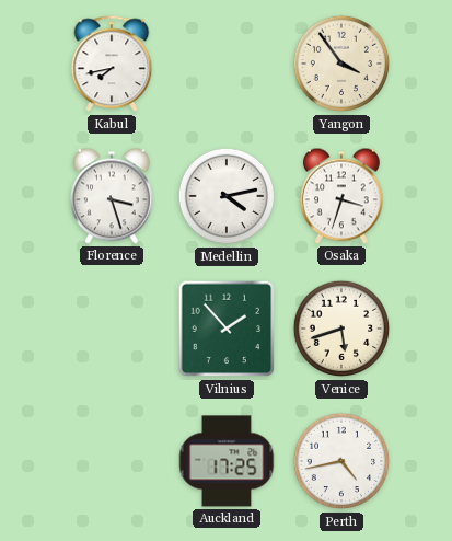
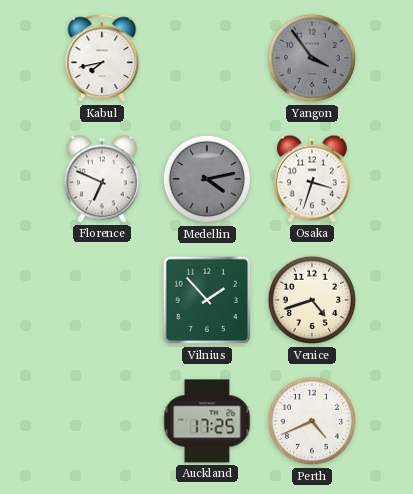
Yangon dial: cream -> grey
Florence: 3:27 -> 6:49
Medellin dial: white -> grey
Venice: 5:42 -> 4:42
Perth: 4:43 -> 4:41
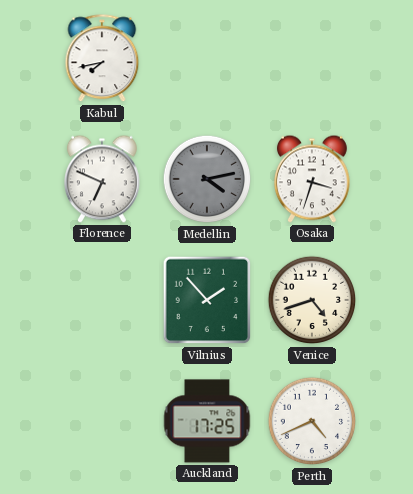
Yangon: 3:54 -> none
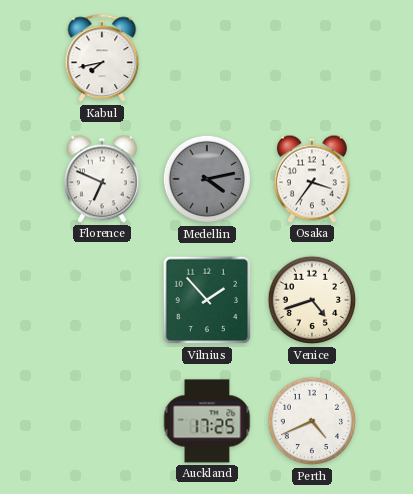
Osaka: 3:33 -> 3:36
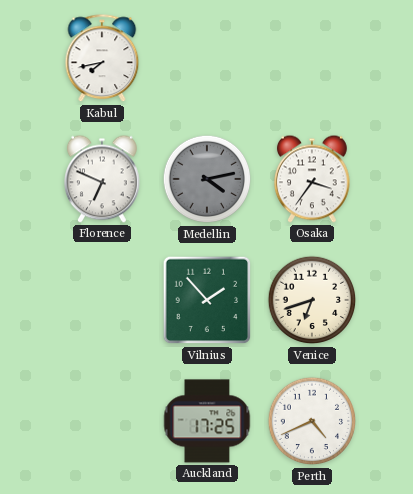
Venice: 4:42 -> 6:42
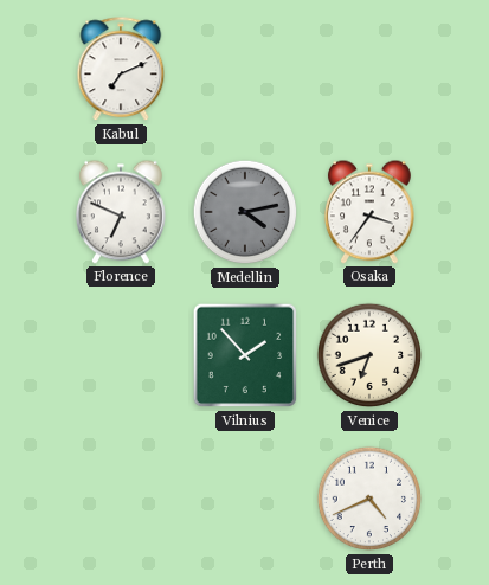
Kabul: 7:43 -> 7:11
Auckland: 17:25 -> none
